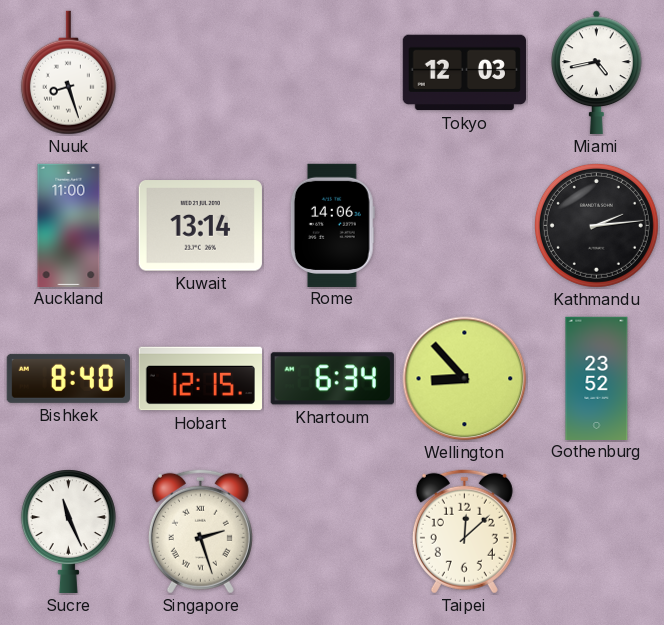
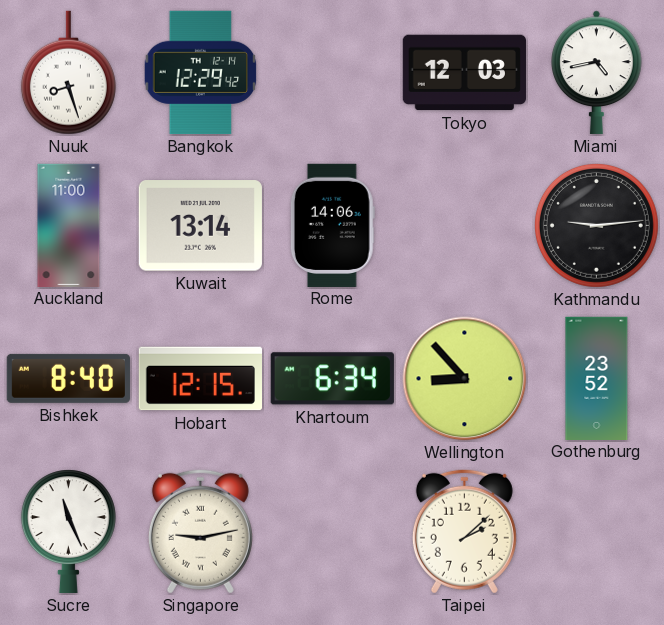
Bangkok: none -> 12:29
Kathmandu: 2:14 -> 9:14
Singapore: 2:27 -> 9:13
Taipei: 12:08 -> 2:08
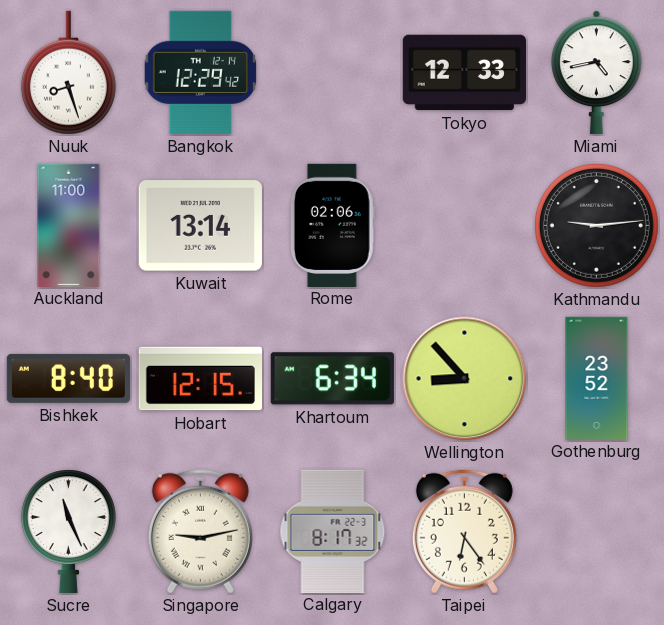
Tokyo: 12:03 -> 12:33
Rome: 14:06 -> 02:06
Calgary: none -> 8:17
Taipei: 2:08 -> 6:24
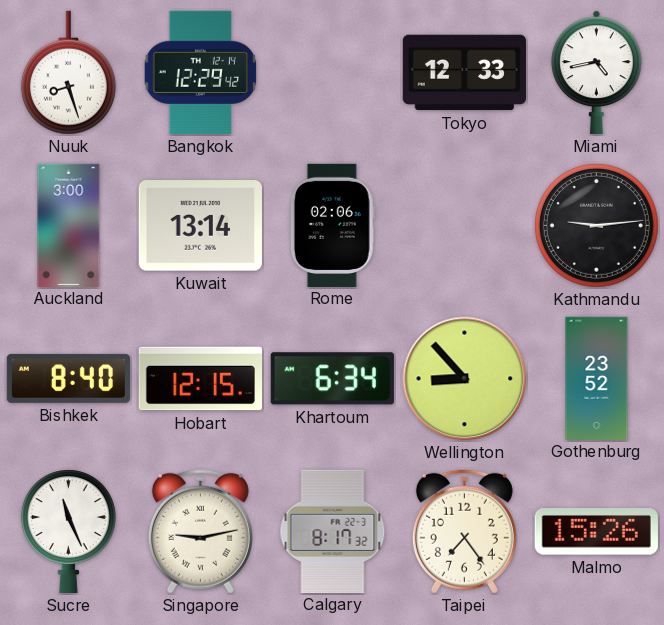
Auckland: 11:00 -> 3:00
Taipei: 6:24 -> 7:24
Malmo: none -> 15:26
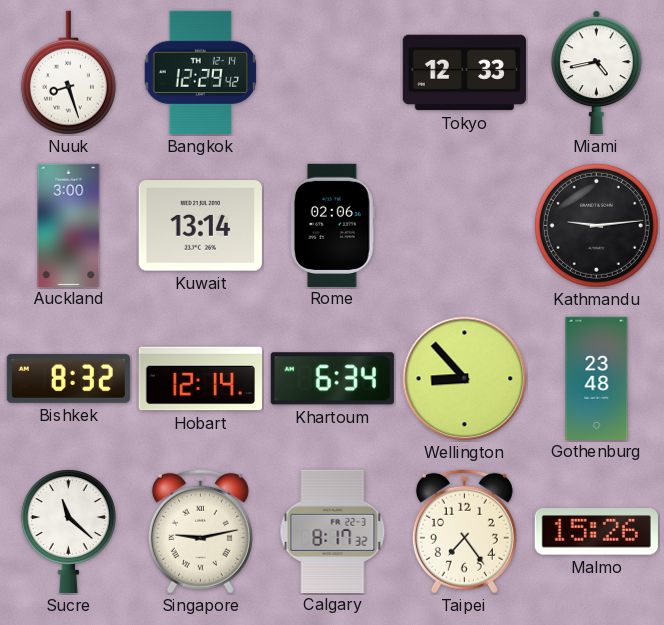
Bishkek: 8:40 -> 8:32
Hobart: 12:15 -> 12:14
Gothenburg: 23:52 -> 23:48
Sucre: 11:26 -> 11:22
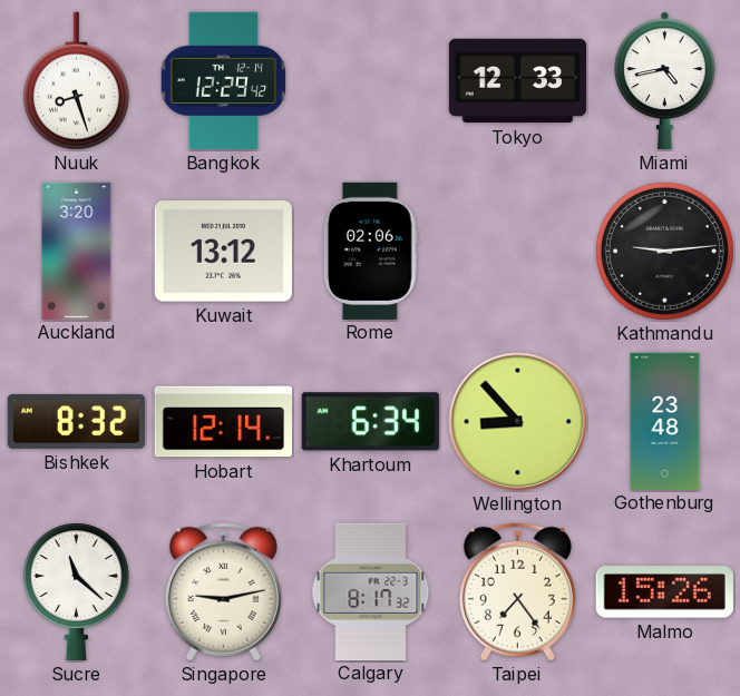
Auckland: 3:00 -> 3:20
Kuwait: 13:14 -> 13:12
